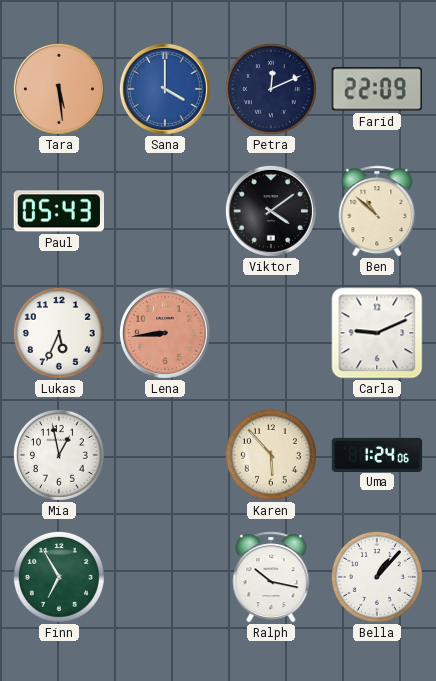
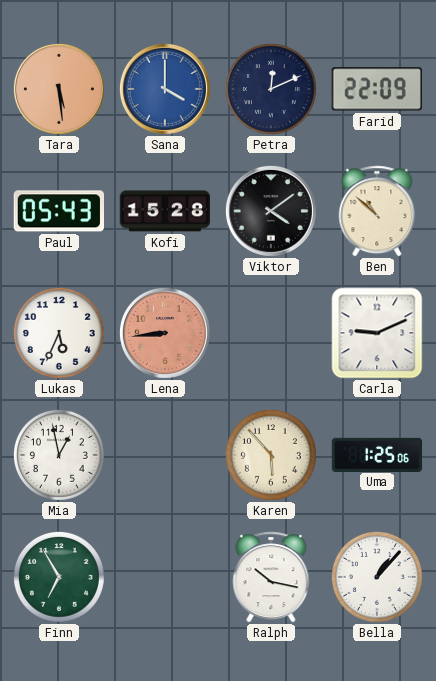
Kofi: none -> 15:28
Uma: 1:24 -> 1:25
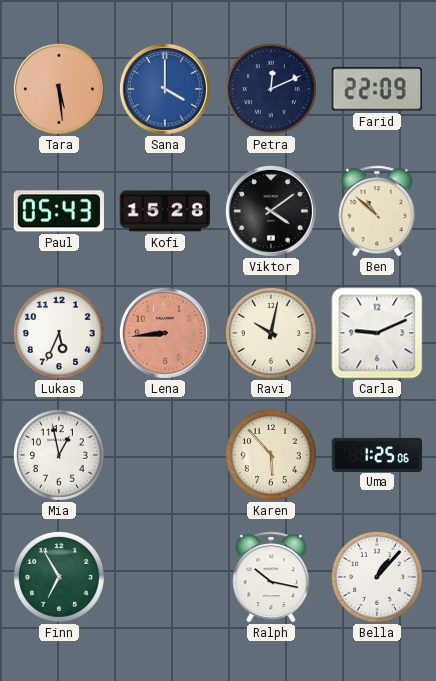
Ravi: none -> 10:02
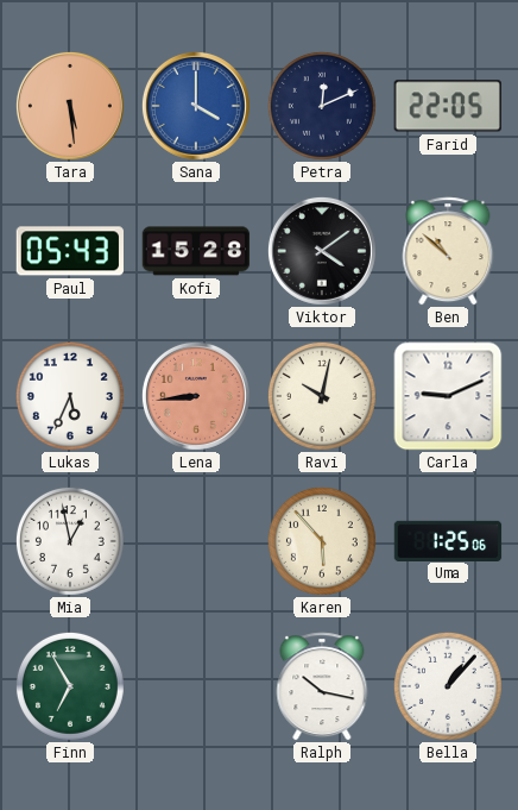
Farid: 22:09 -> 22:05
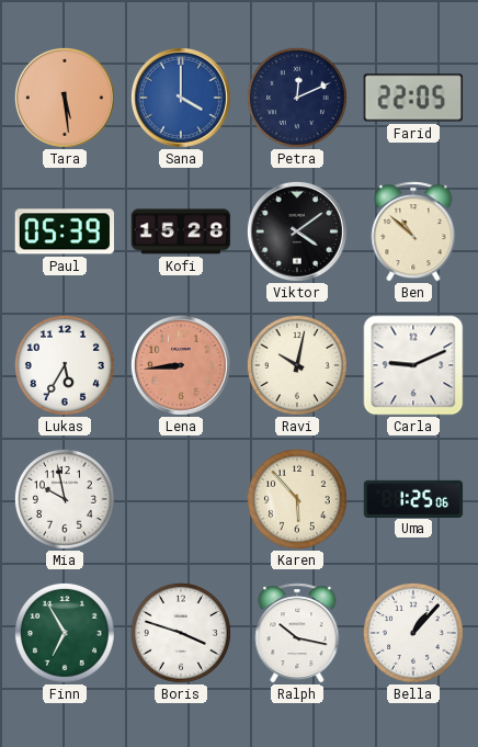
Paul: 05:43 -> 05:39
Lukas: 5:34 -> 5:35
Mia: 12:58 -> 9:58
Boris: none -> 3:48
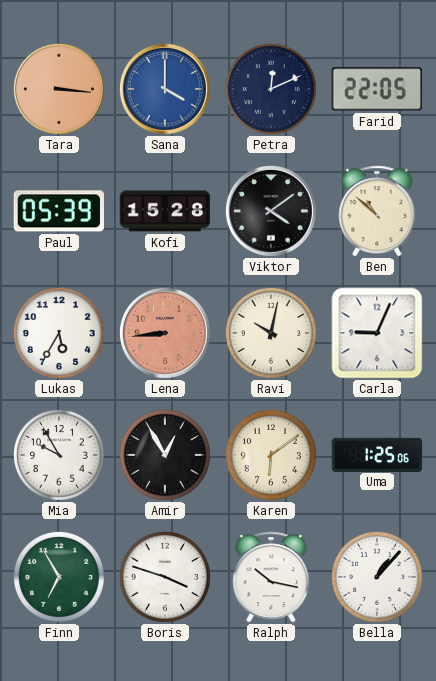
Tara: 5:29 -> 3:16
Carla: 9:11 -> 9:04
Mia: 9:58 -> 9:55
Amir: none -> 12:55
Karen: 5:53 -> 6:09
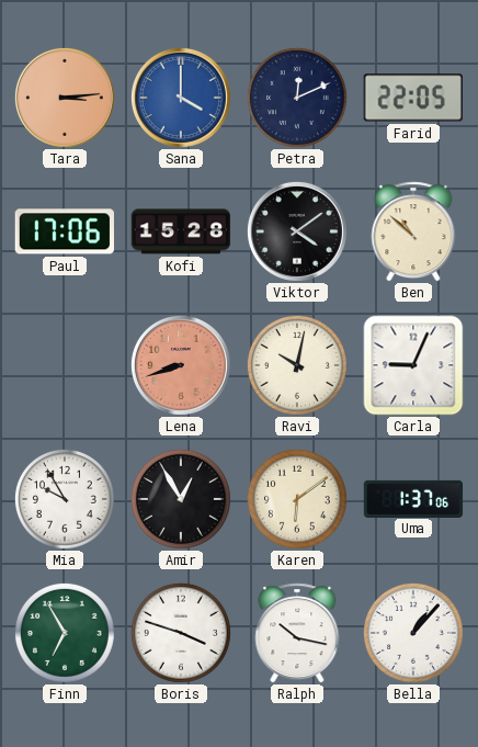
Tara: 3:16 -> 3:14
Paul: 05:39 -> 17:06
Lukas: 5:35 -> none
Lena: 8:44 -> 8:42
Uma: 1:25 -> 1:37
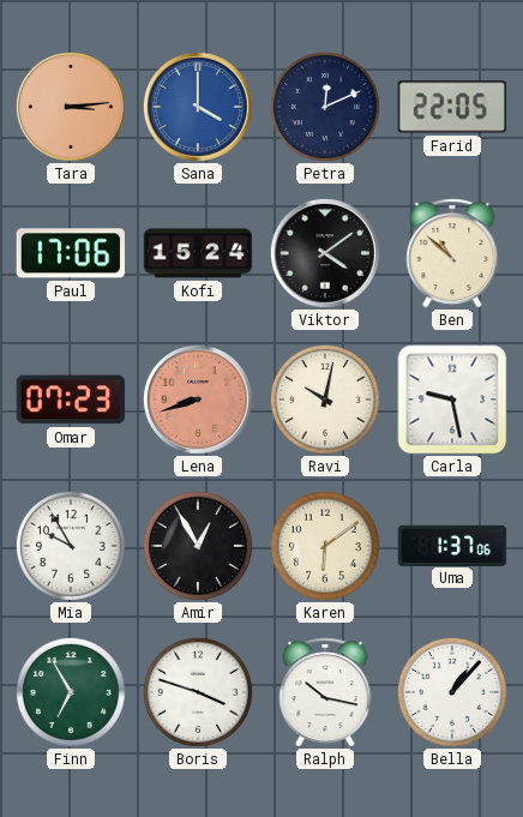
Kofi: 15:28 -> 15:24
Omar: none -> 07:23
Carla: 9:04 -> 9:28
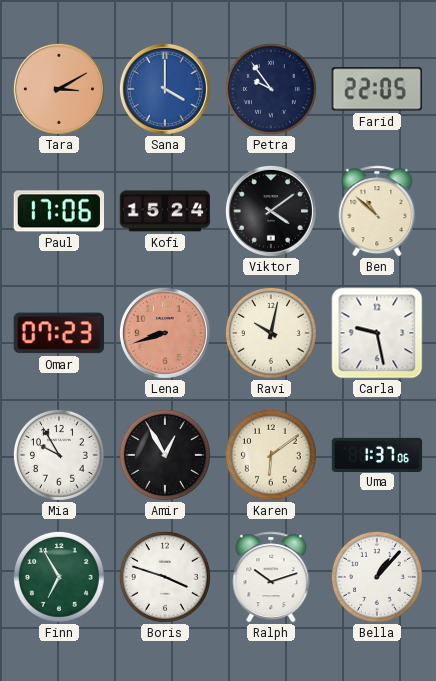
Tara: 3:14 -> 3:10
Petra: 12:11 -> 9:54
Ralph: 10:17 -> 10:12
